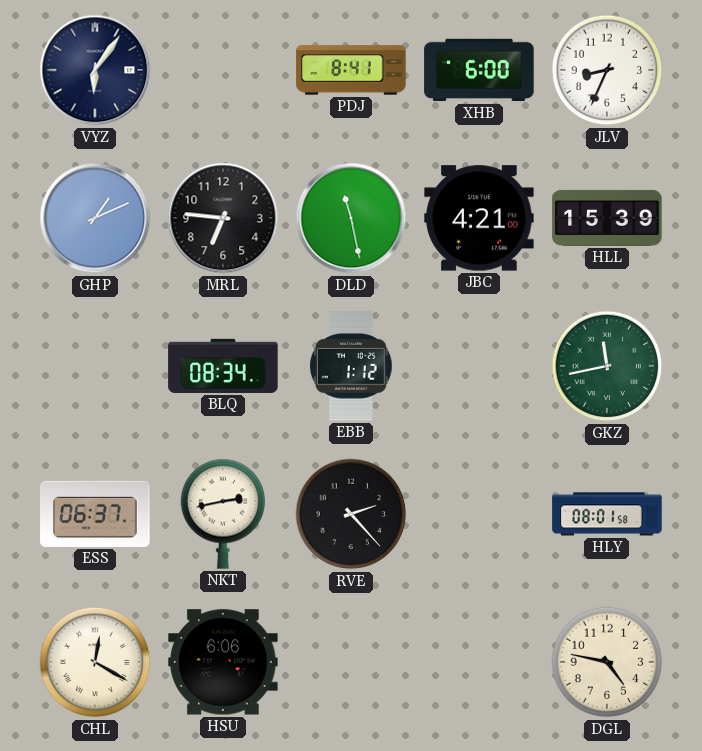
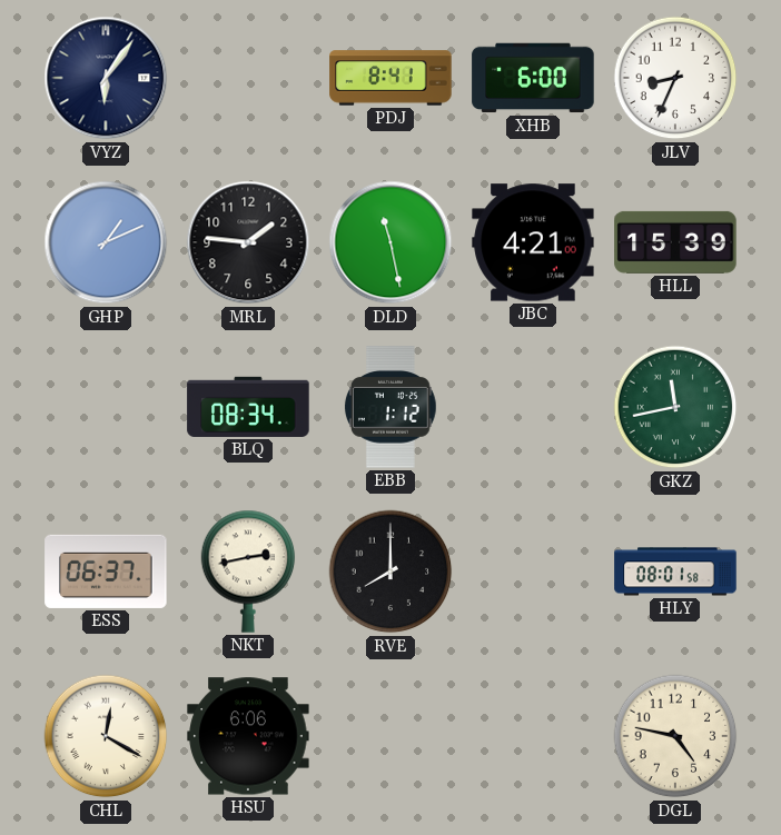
MRL: 6:46 -> 1:46
RVE: 2:23 -> 8:00
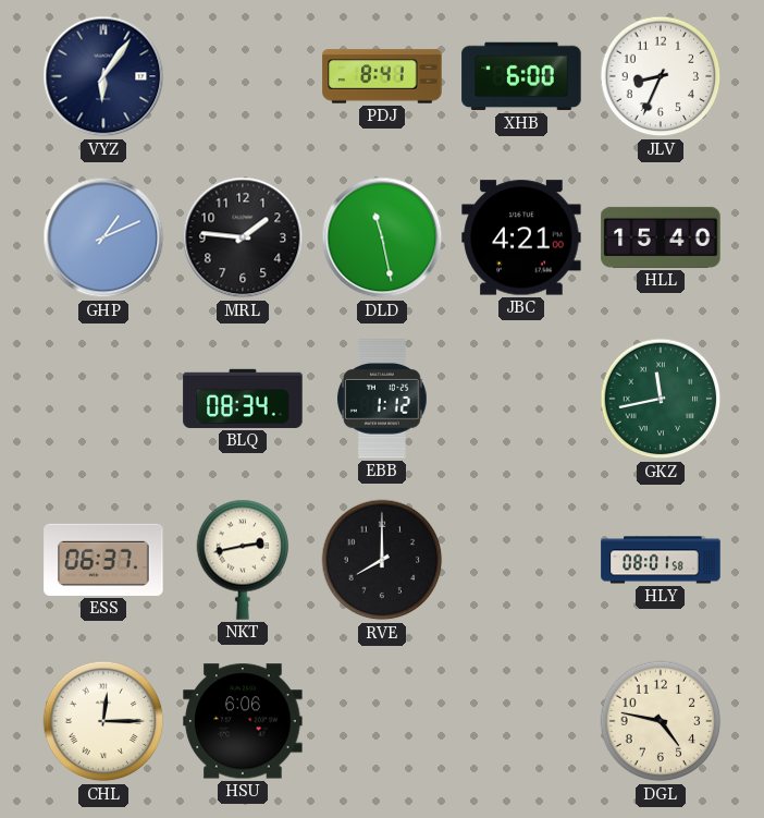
HLL: 15:39 -> 15:40
CHL: 12:20 -> 12:15
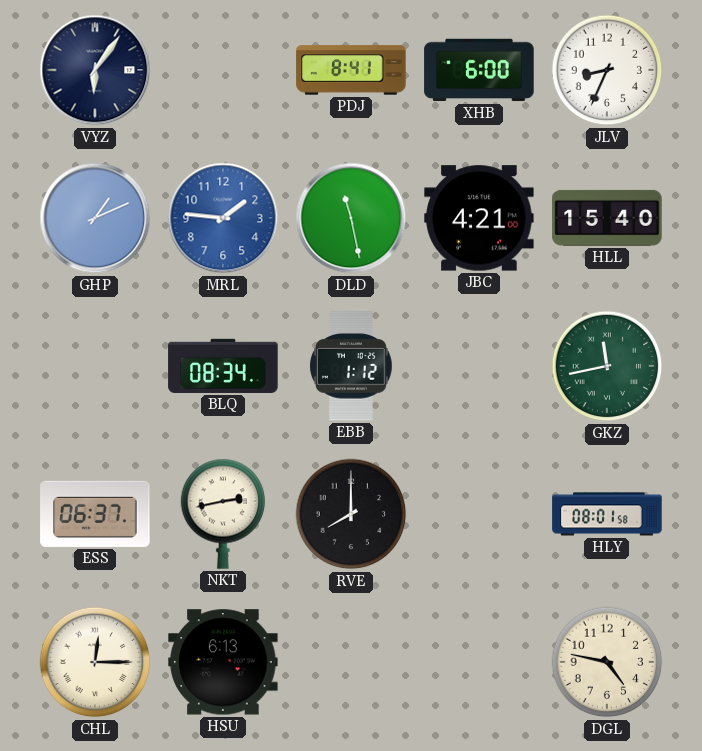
MRL dial: black -> blue
HSU: 6:06 -> 6:13
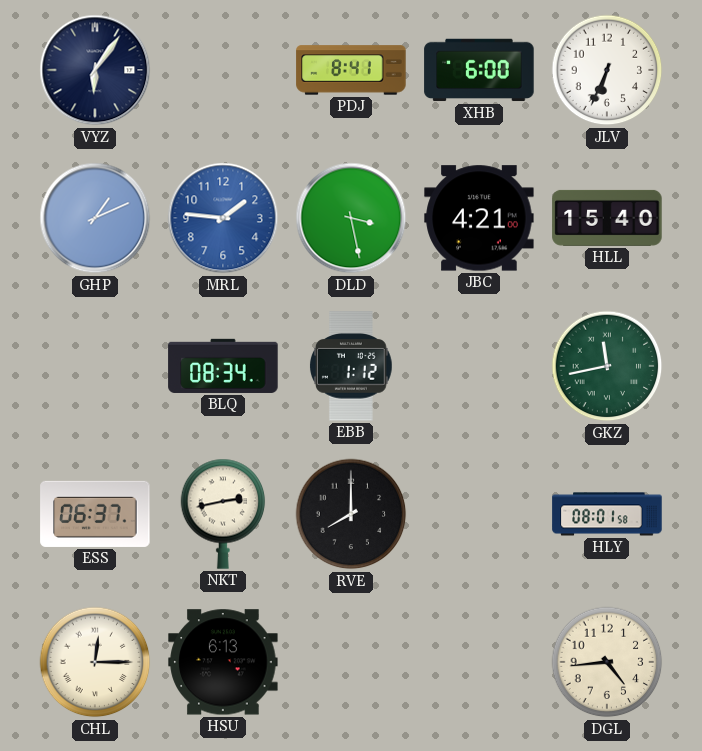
JLV: 8:34 -> 6:34
DLD: 11:28 -> 3:28
DGL: 4:47 -> 4:44
